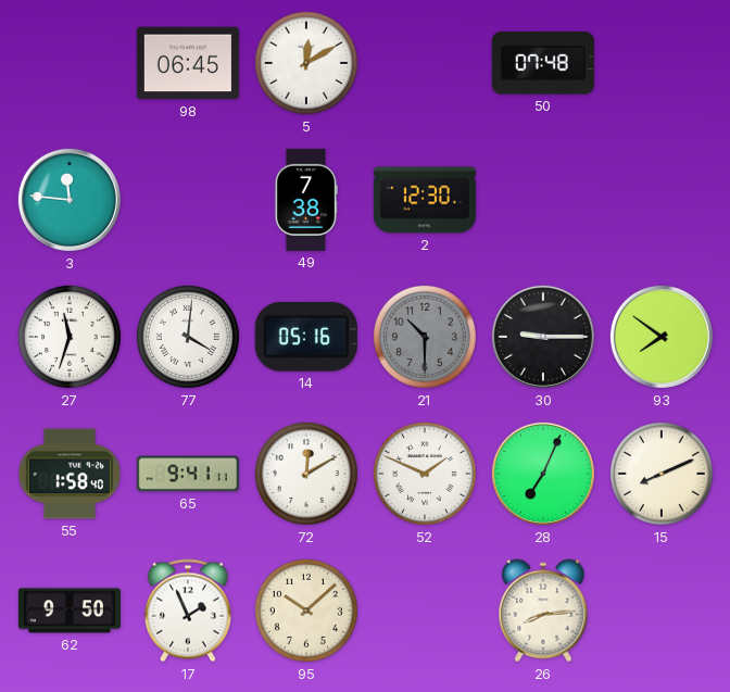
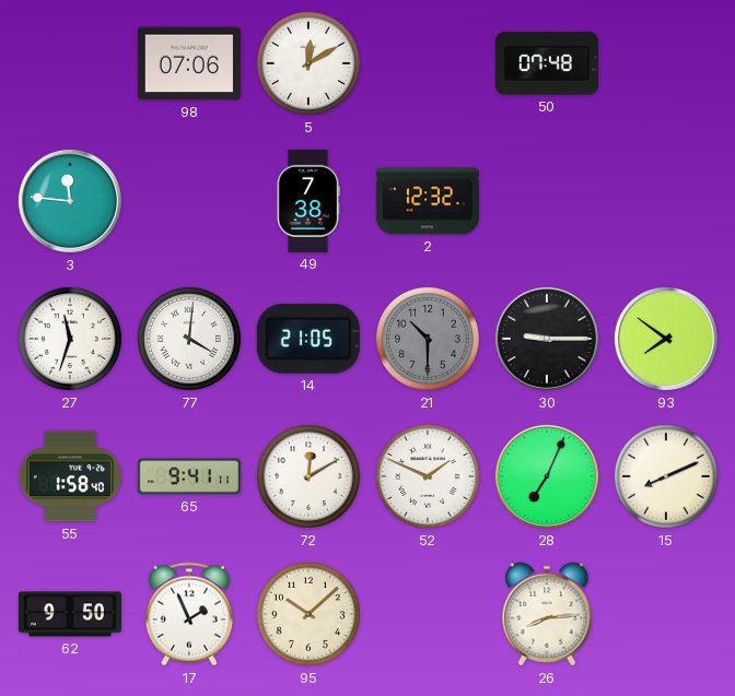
98: 06:45 -> 07:06
2: 12:30 -> 12:32
14: 05:16 -> 21:05
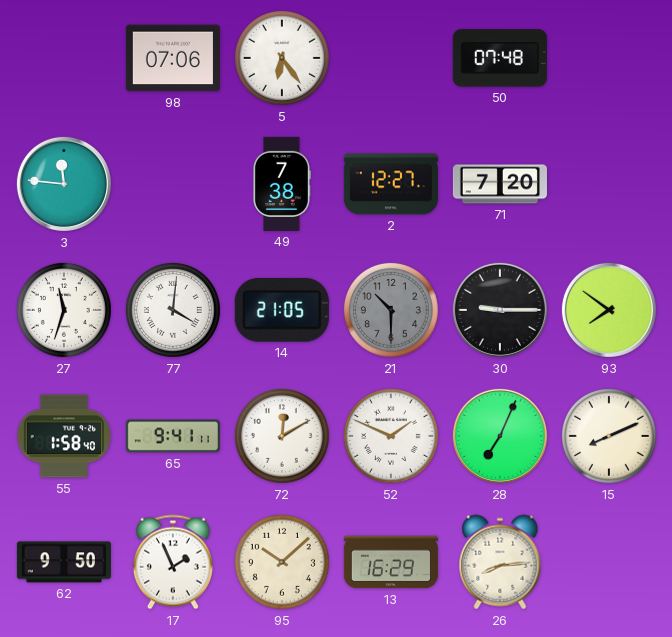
5: 12:10 -> 6:24
2: 12:32 -> 12:27
71: none -> 7:20
13: none -> 16:29
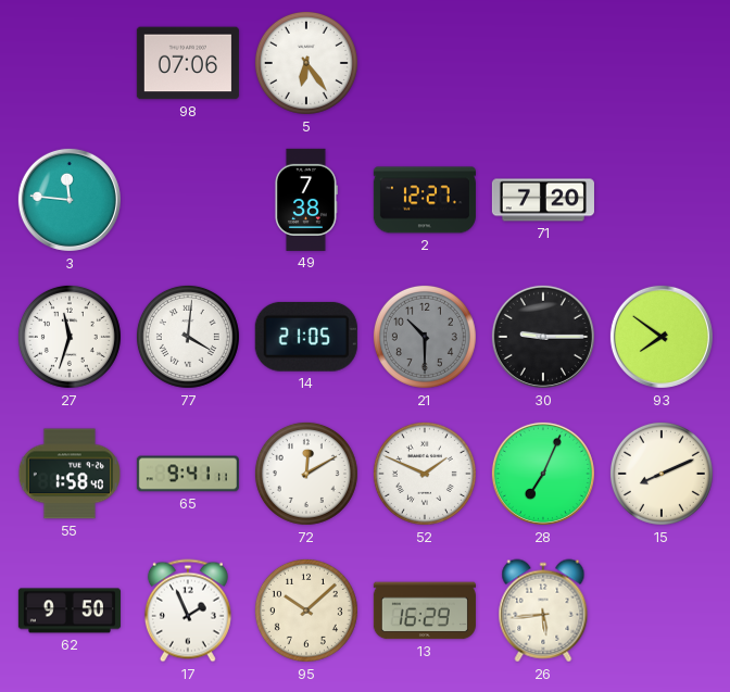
50: 07:48 -> none
26: 8:14 -> 5:44
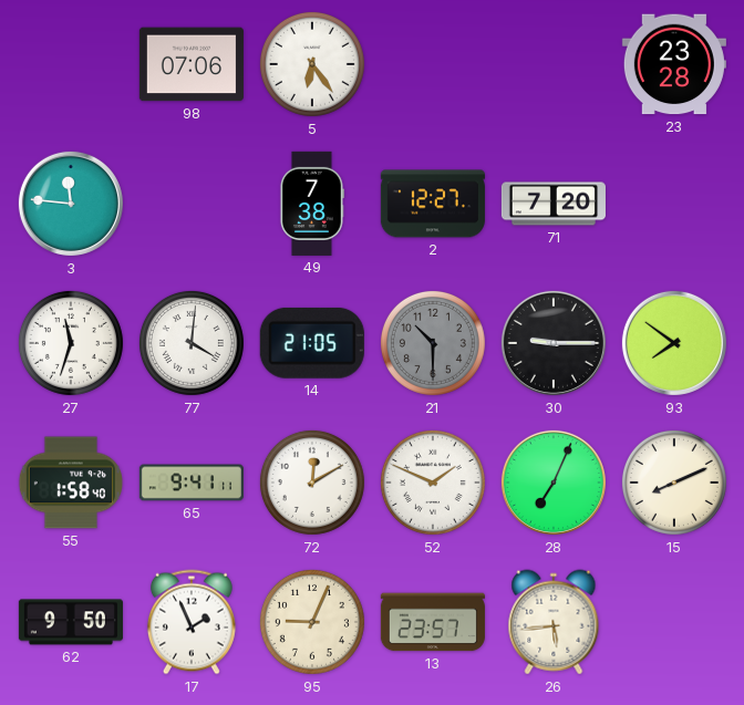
23: none -> 23:28
95: 10:08 -> 9:04
13: 16:29 -> 23:57
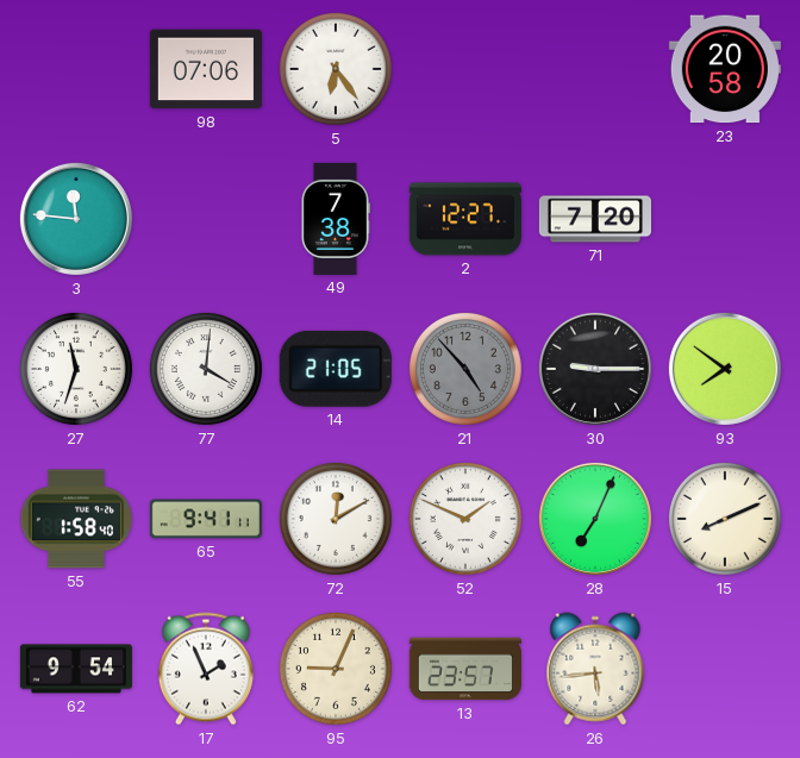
23: 23:28 -> 20:58
21: 10:30 -> 4:53
62: 9:50 -> 9:54
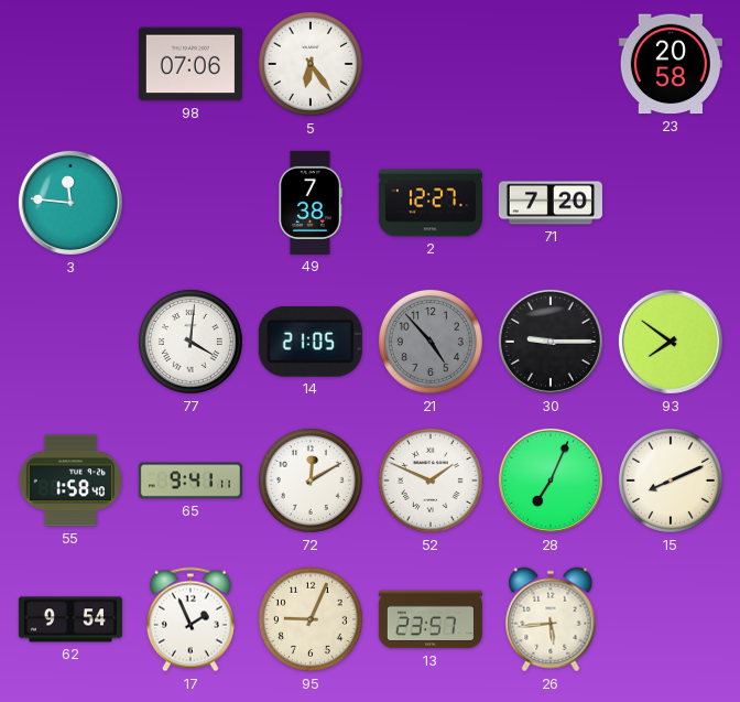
27: 11:33 -> none
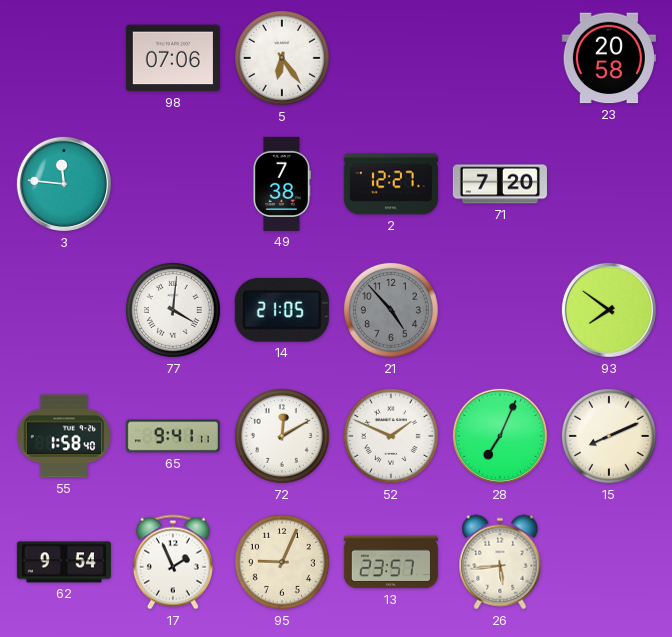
30: 9:15 -> none
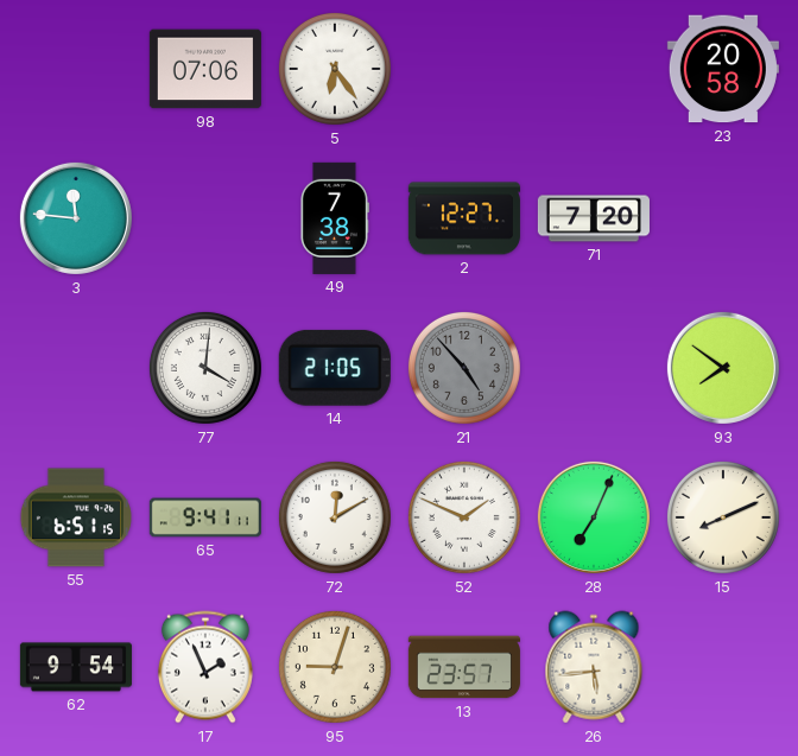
55: 1:58 -> 6:51
95: 9:04 -> 9:03
